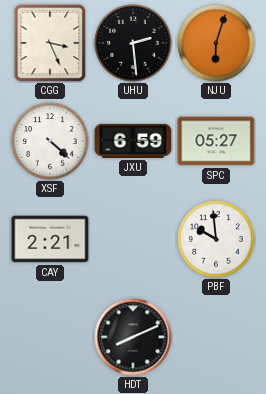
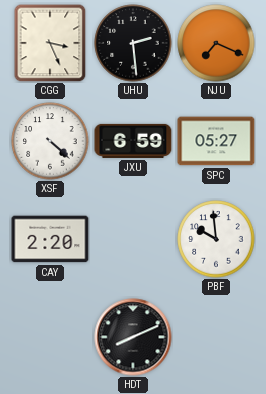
NJU: 6:03 -> 7:19
CAY: 2:21 -> 2:20
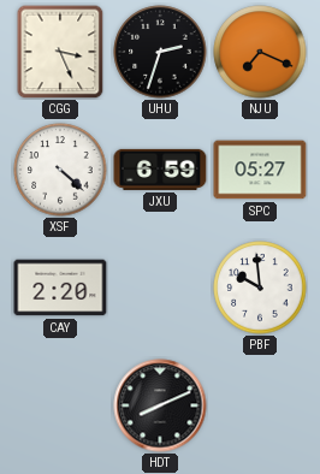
UHU: 2:29 -> 2:33
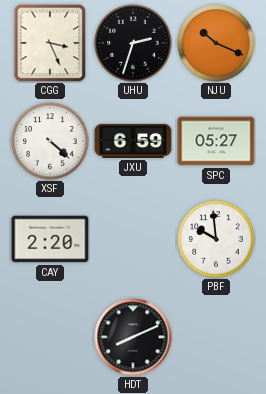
NJU: 7:19 -> 10:19
